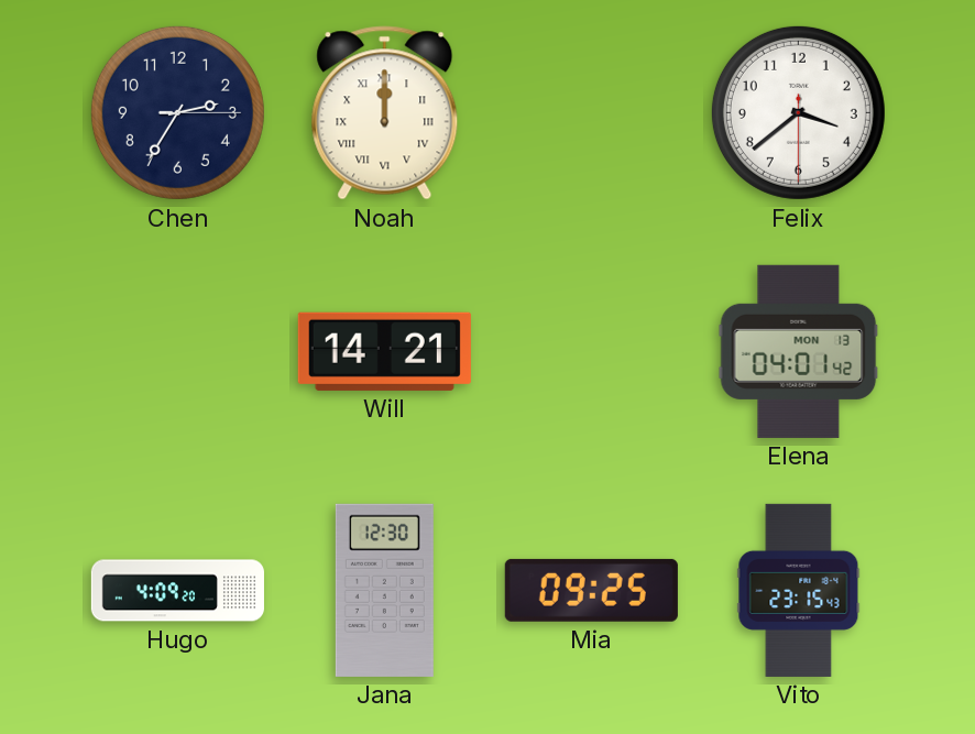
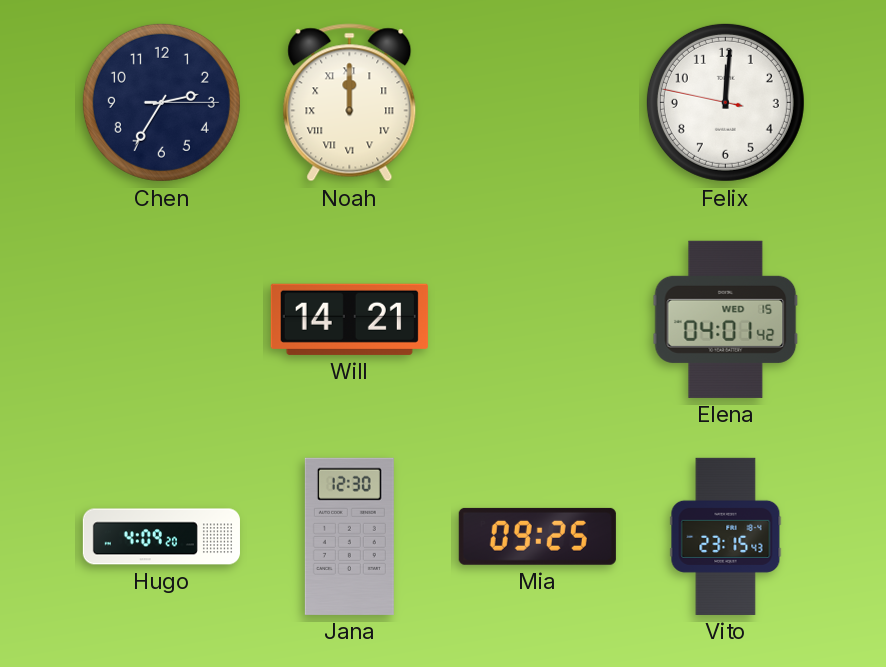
Felix: 3:38 -> 12:00
Elena date: MON 13 -> WED 15
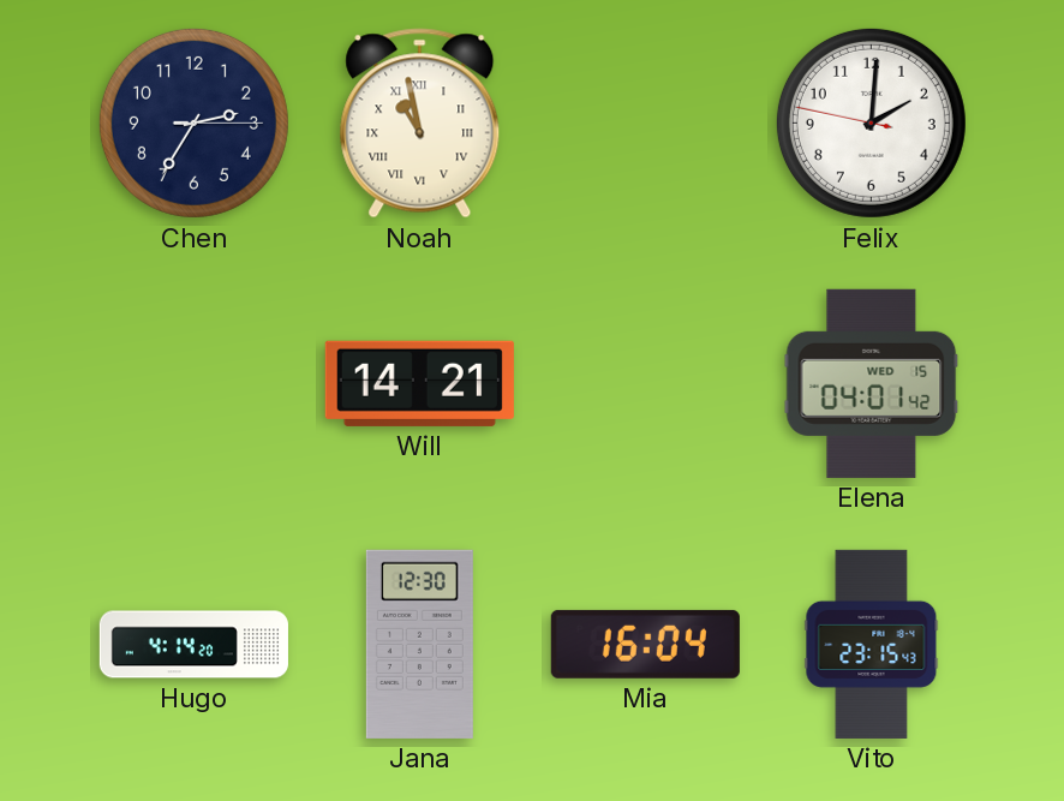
Noah: 12:00 -> 10:58
Felix: 12:00 -> 2:00
Hugo: 4:09 -> 4:14
Mia: 09:25 -> 16:04
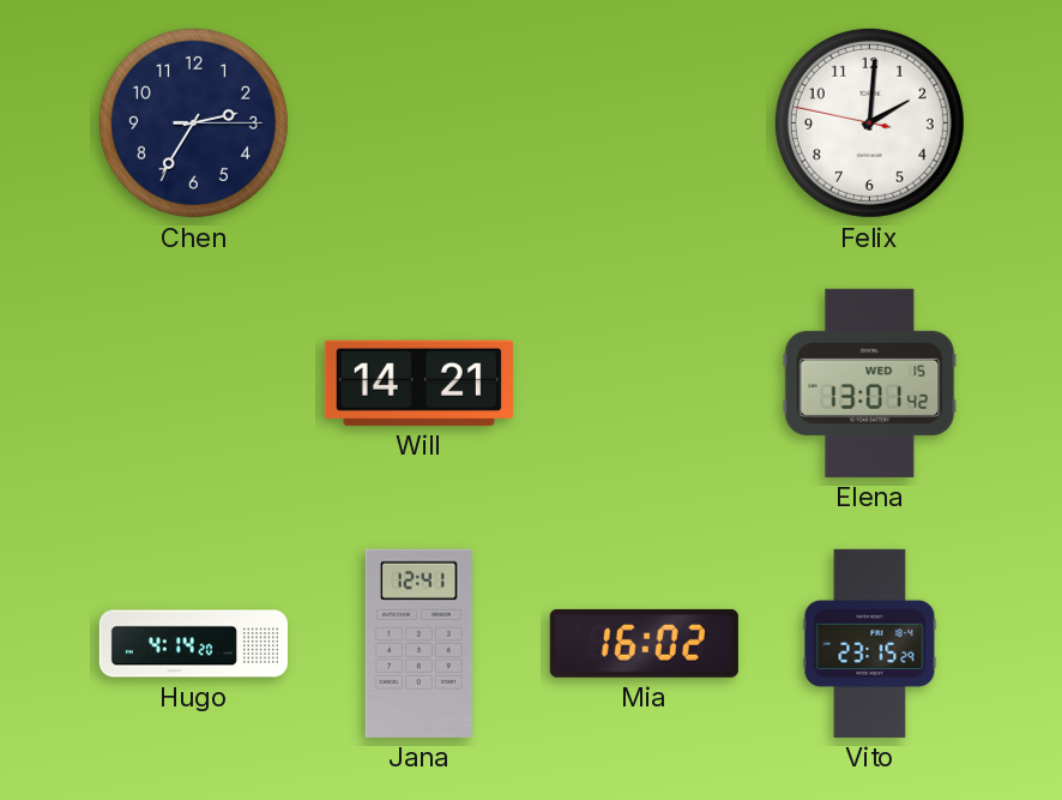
Noah: 10:58 -> none
Elena: 04:01 -> 13:01
Jana: 12:30 -> 12:41
Mia: 16:04 -> 16:02
Vito: 23:15:43 -> 23:15:29
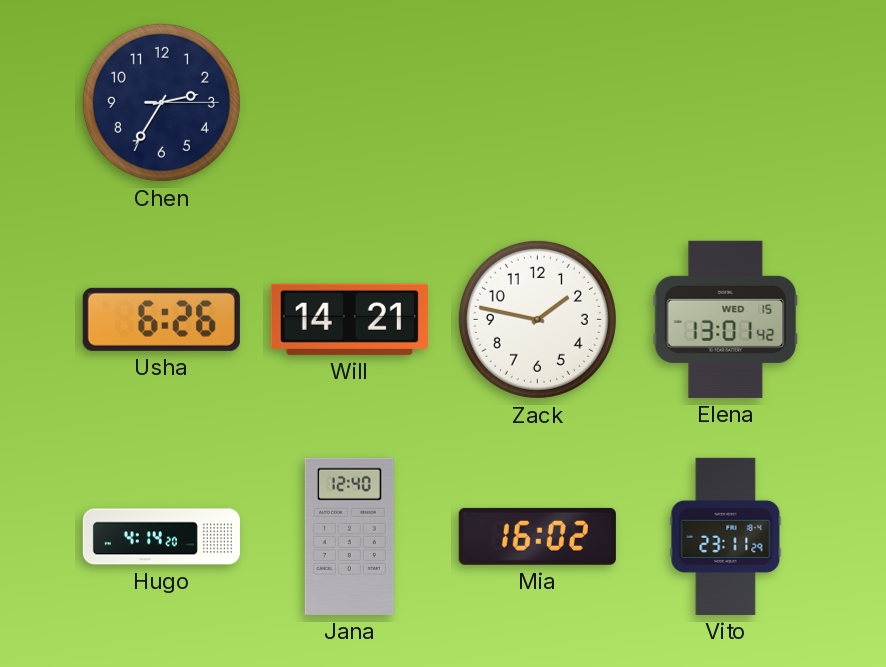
Felix: 2:00 -> none
Usha: none -> 6:26
Zack: none -> 1:47
Jana: 12:41 -> 12:40
Vito: 23:15 -> 23:11
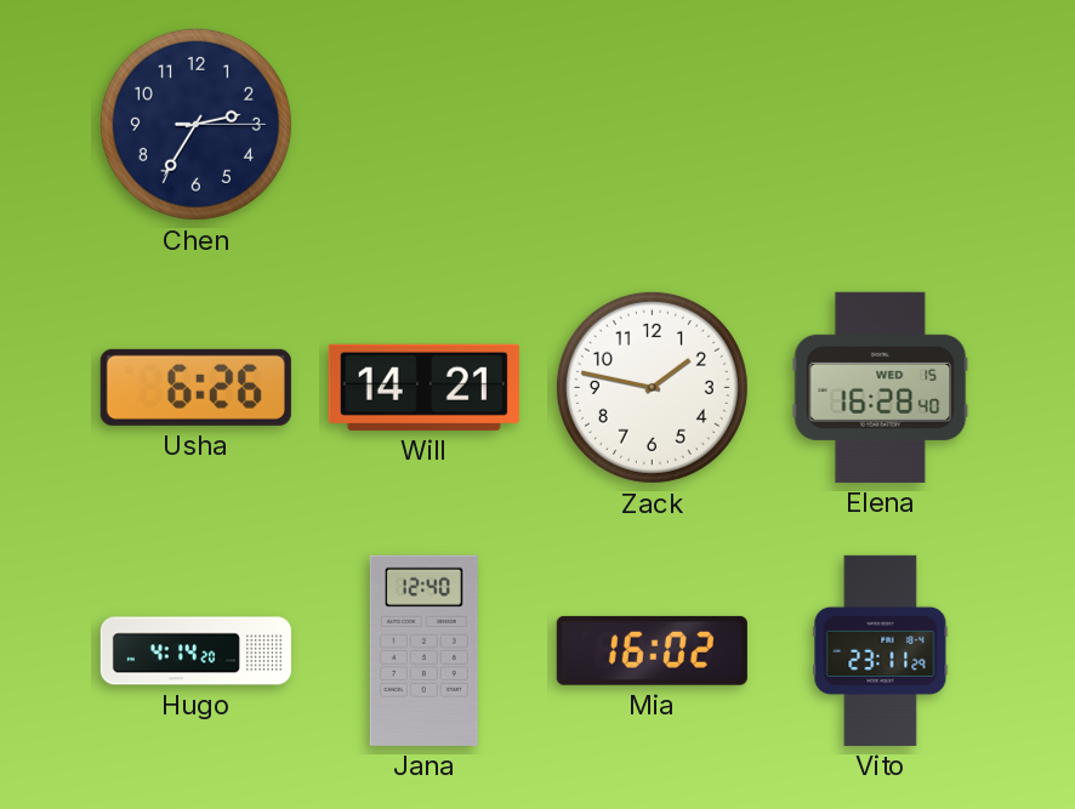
Elena: 13:01 -> 16:28
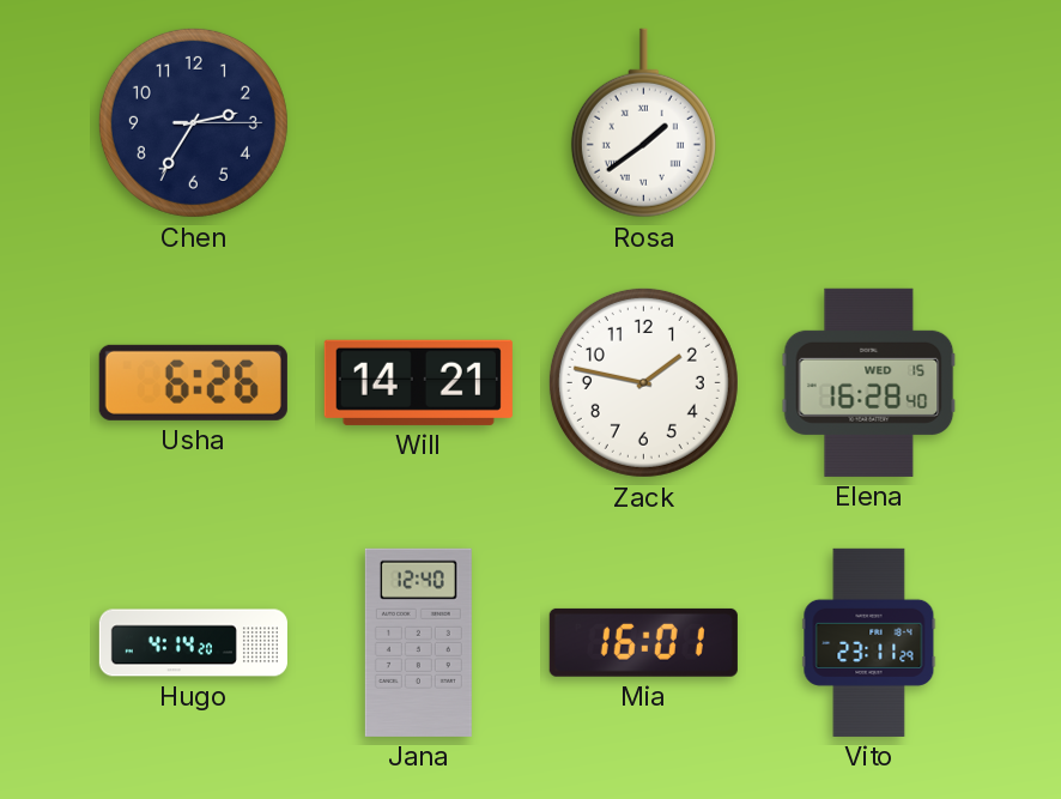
Rosa: none -> 1:39
Mia: 16:02 -> 16:01
